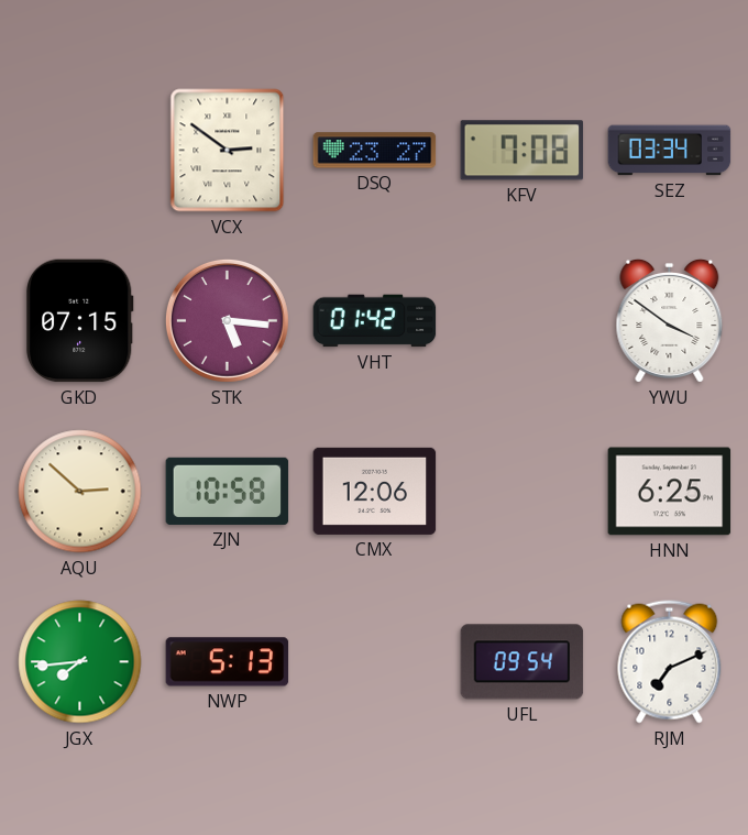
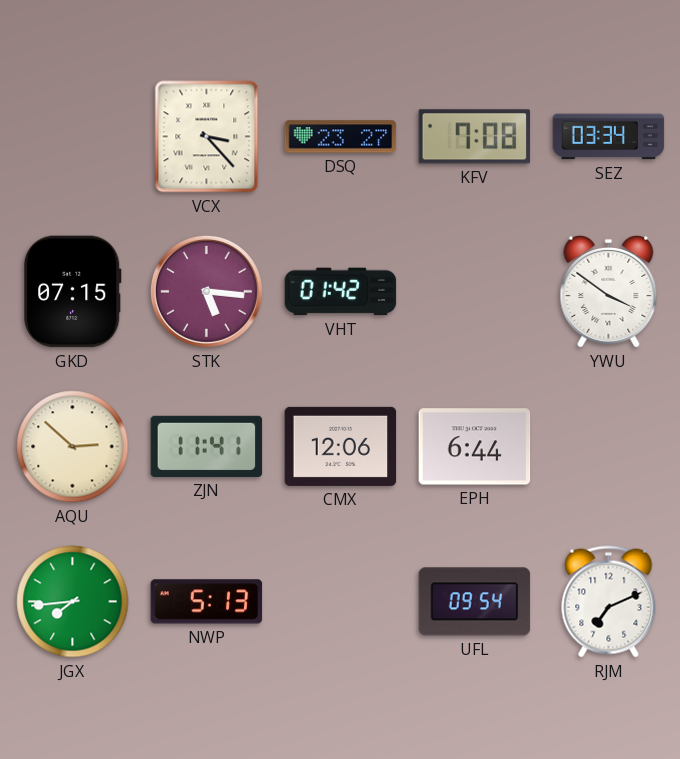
VCX: 2:51 -> 3:23
ZJN: 10:58 -> 11:41
EPH: none -> 6:44
HNN: 6:25 -> none
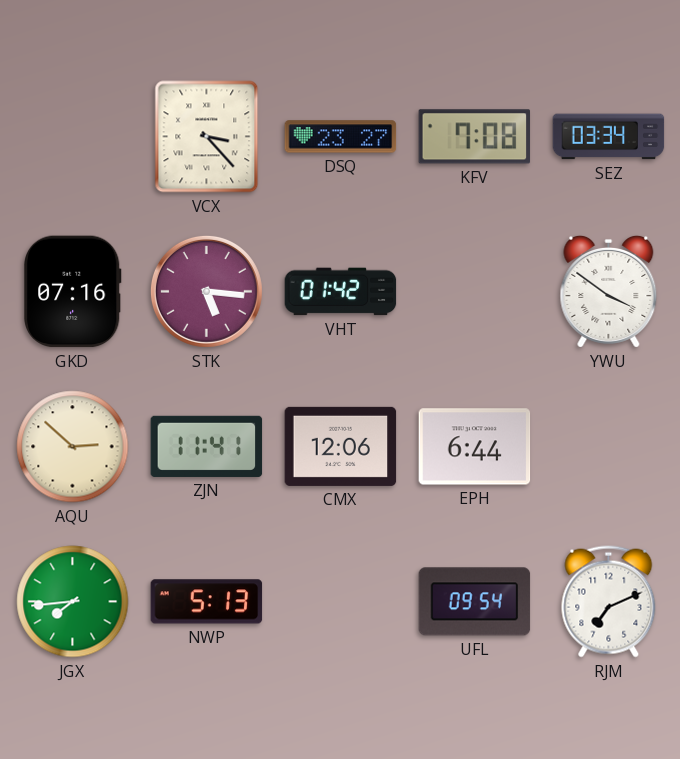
GKD: 07:15 -> 07:16
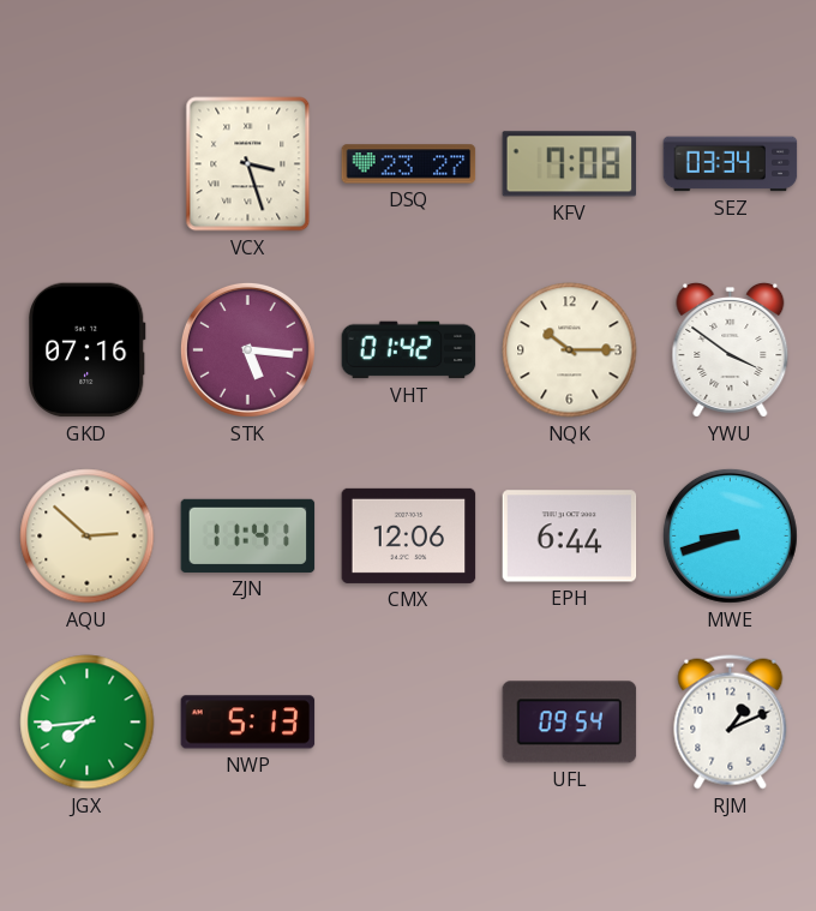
VCX: 3:23 -> 3:27
NQK: none -> 10:15
MWE: none -> 8:42
RJM: 7:11 -> 1:11
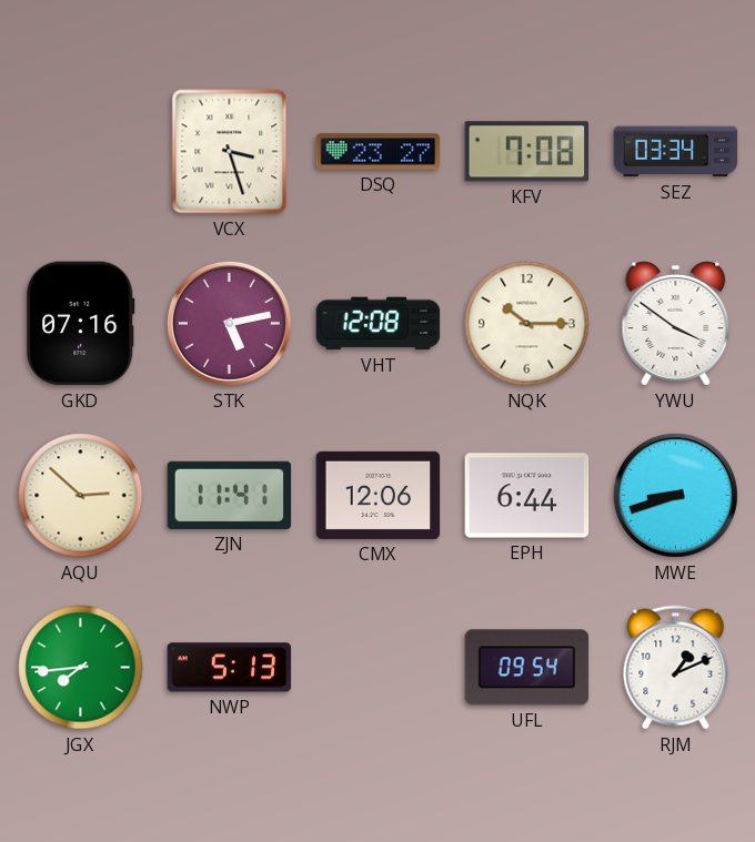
STK: 5:16 -> 5:13
VHT: 01:42 -> 12:08
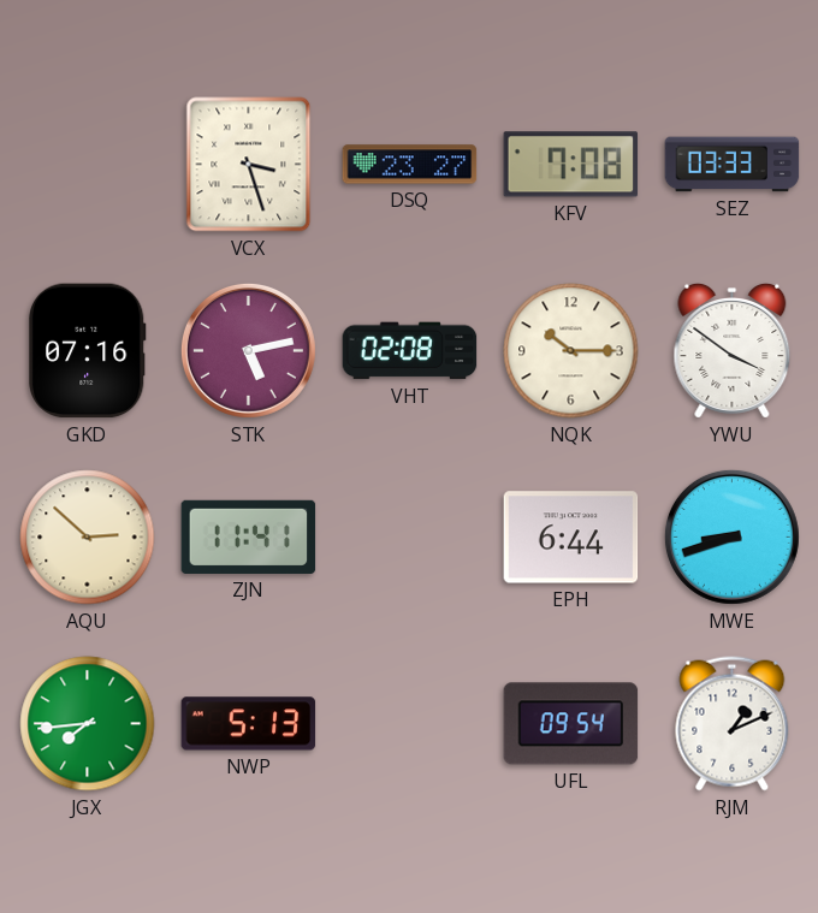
SEZ: 03:34 -> 03:33
VHT: 12:08 -> 02:08
CMX: 12:06 -> none
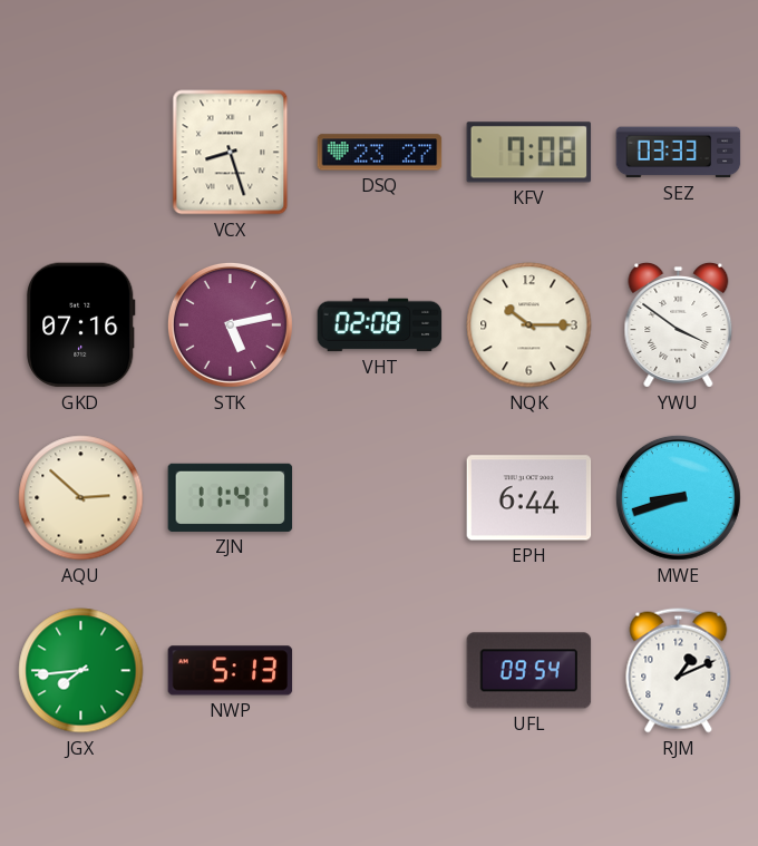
VCX: 3:27 -> 8:27
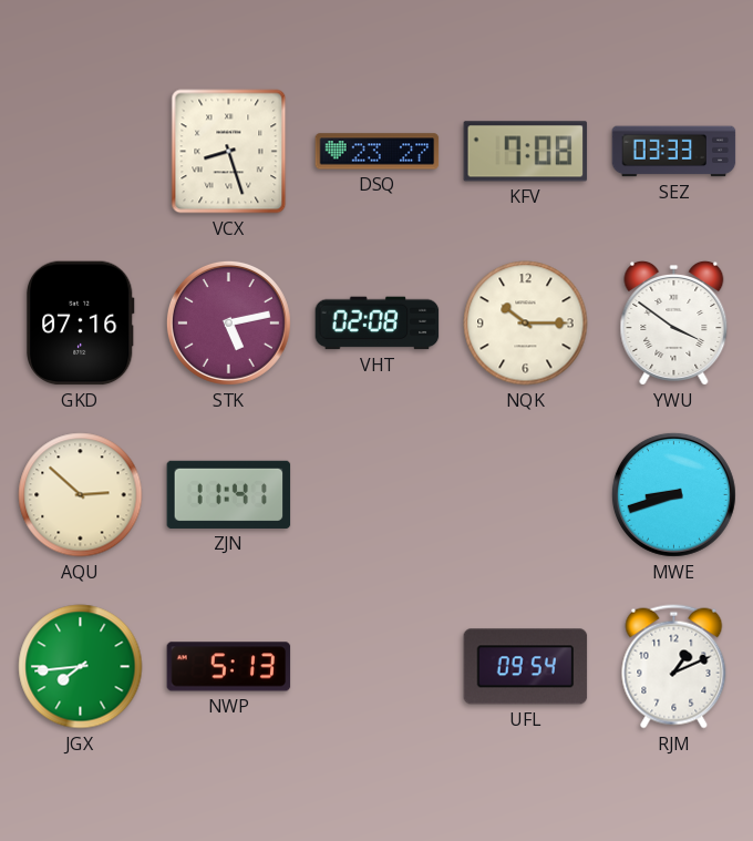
EPH: 6:44 -> none
